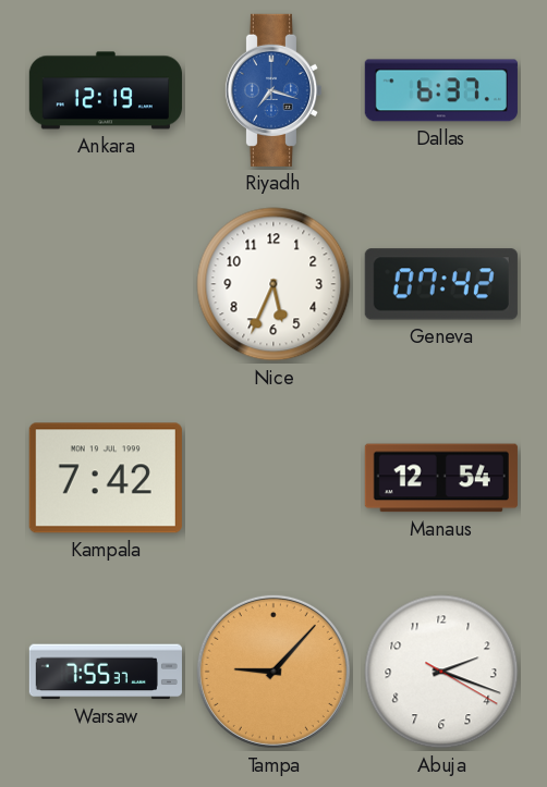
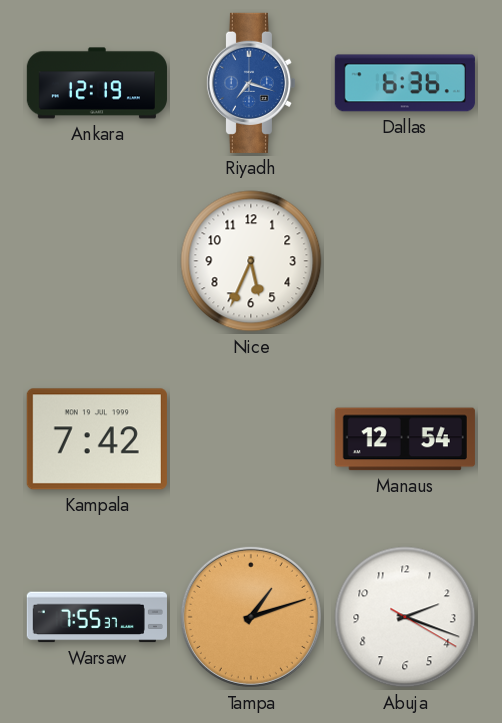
Dallas: 6:37 -> 6:36
Geneva: 07:42 -> none
Tampa: 9:07 -> 1:12
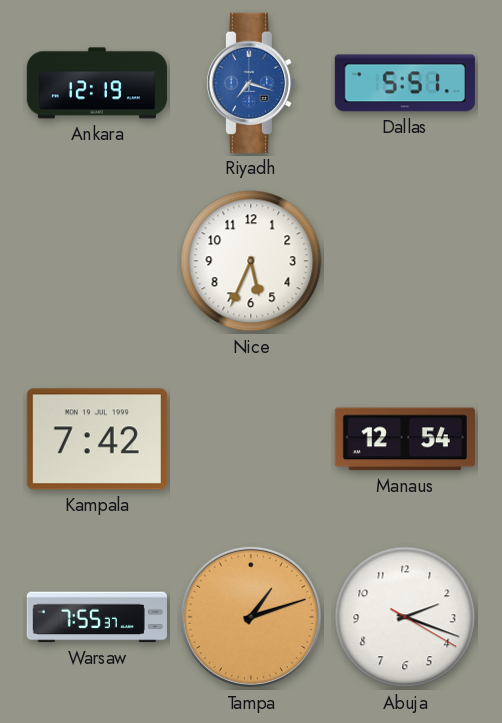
Dallas: 6:36 -> 5:51
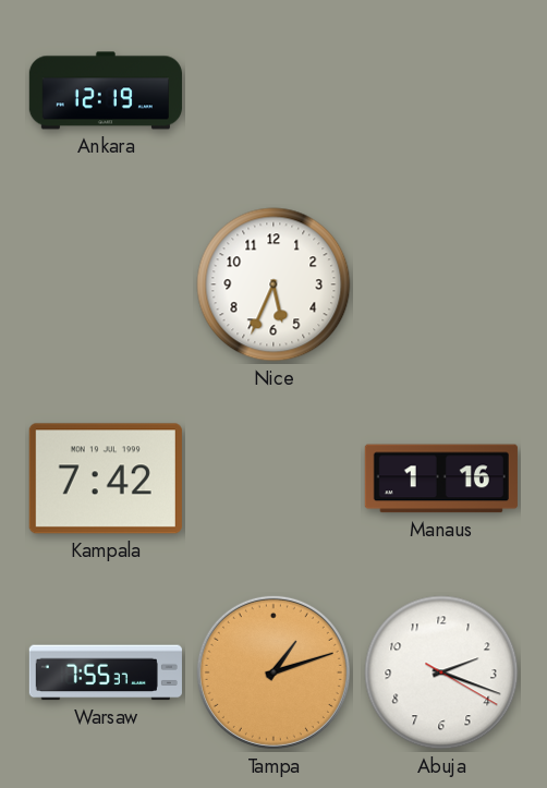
Riyadh: 7:18 -> none
Dallas: 5:51 -> none
Manaus: 12:54 -> 1:16
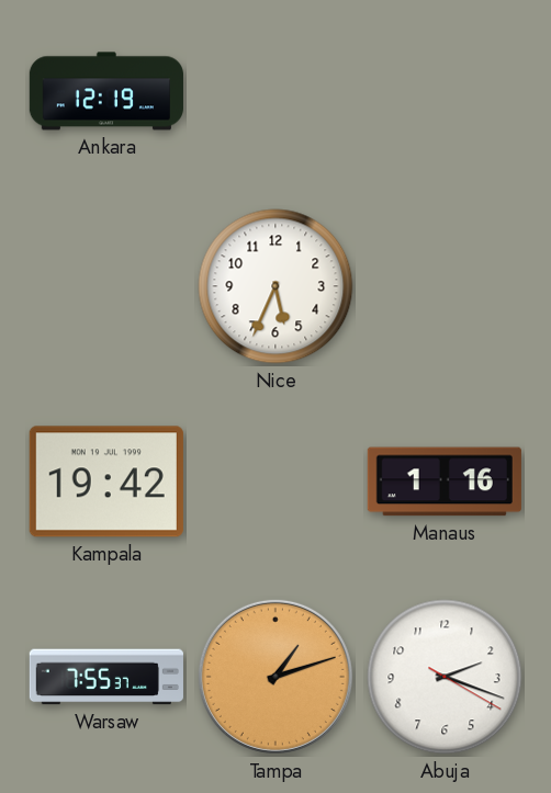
Kampala: 7:42 -> 19:42
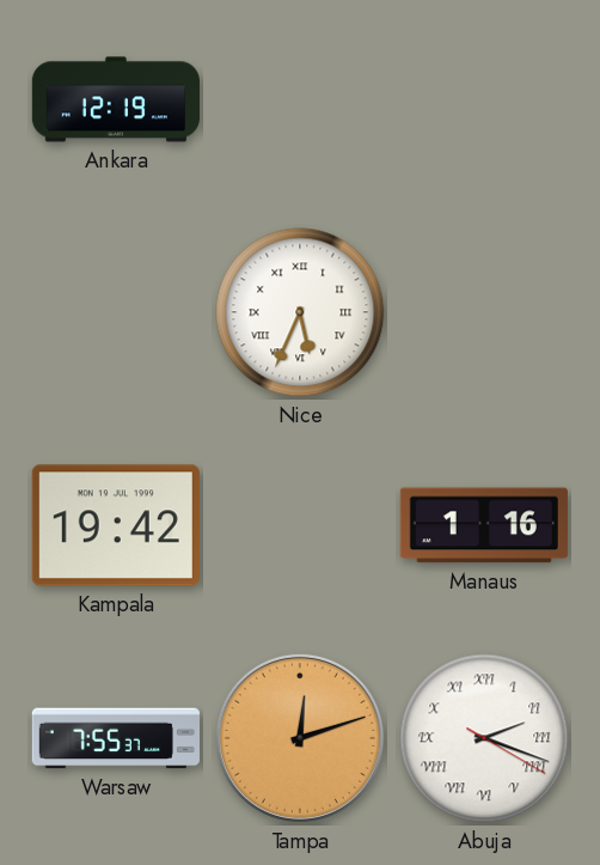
Nice numerals: Arabic -> Roman
Tampa: 1:12 -> 12:12
Abuja numerals: Arabic -> Roman
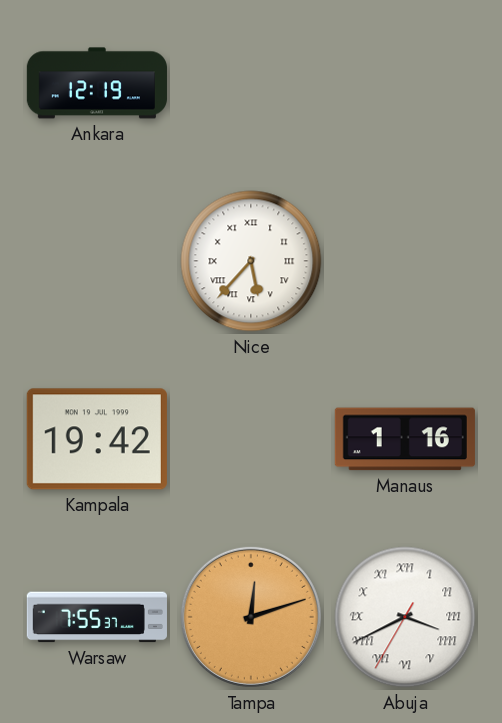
Nice: 5:34 -> 5:37
Abuja: 2:18 -> 3:40
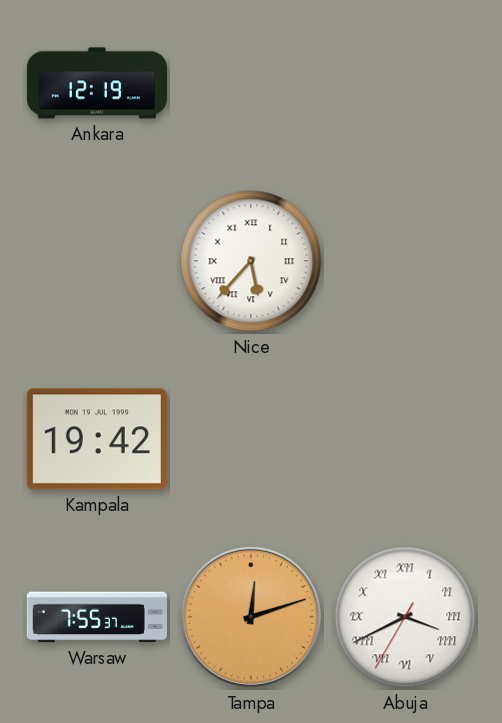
Manaus: 1:16 -> none
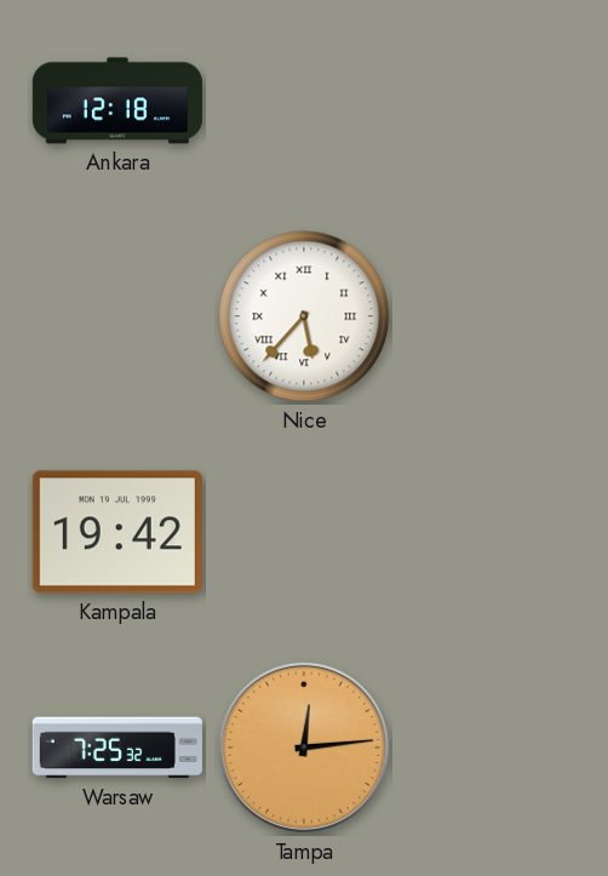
Ankara: 12:19 -> 12:18
Warsaw: 7:55 -> 7:25
Tampa: 12:12 -> 12:14
Abuja: 3:40 -> none
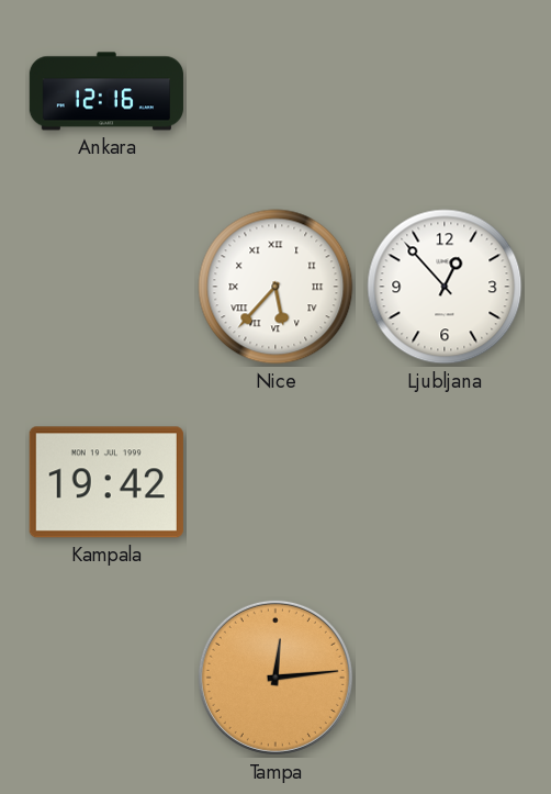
Ankara: 12:18 -> 12:16
Ljubljana: none -> 12:53
Warsaw: 7:25 -> none
